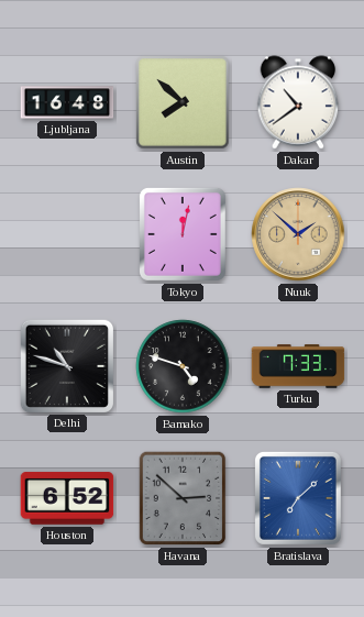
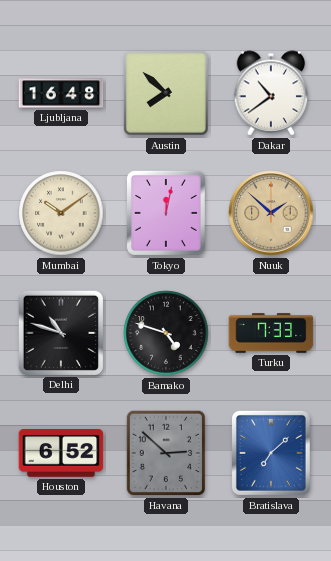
Mumbai: none -> 10:09
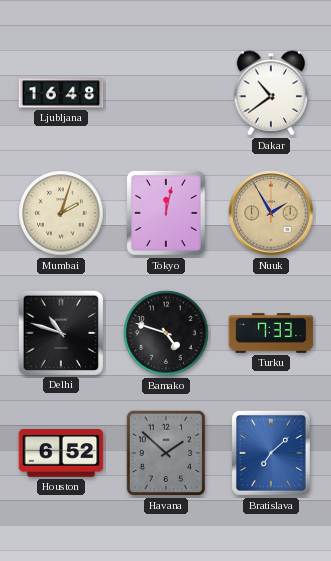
Austin: 7:52 -> none
Mumbai: 10:09 -> 2:03
Nuuk: 1:52 -> 1:55
Havana: 2:52 -> 1:52
